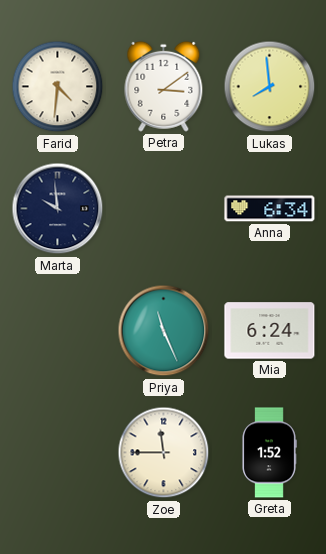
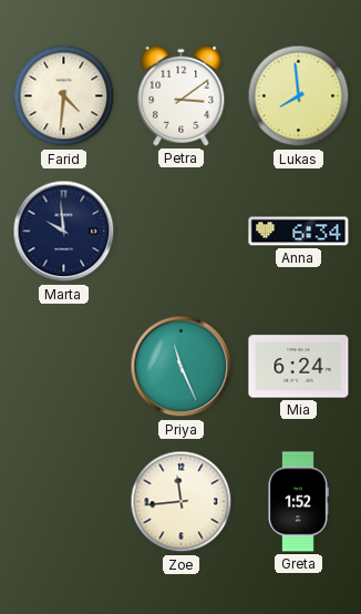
Zoe: 11:45 -> 11:44
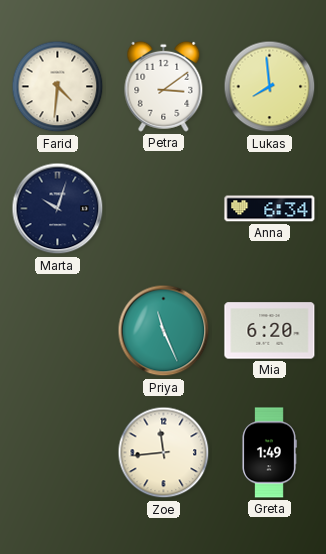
Marta: 9:59 -> 10:03
Mia: 6:24 -> 6:20
Greta: 1:52 -> 1:49
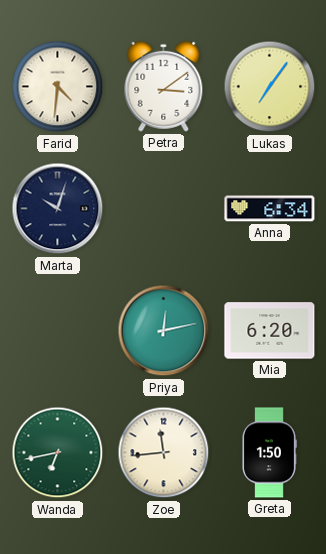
Lukas: 7:59 -> 7:06
Priya: 11:26 -> 12:13
Wanda: none -> 6:43
Greta: 1:49 -> 1:50
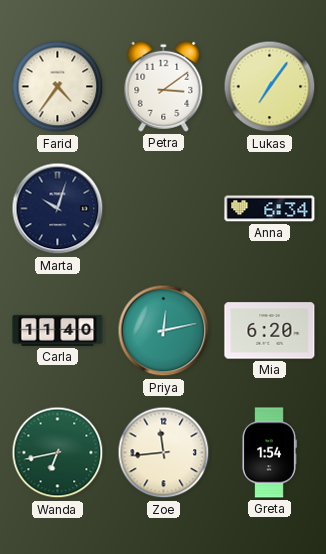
Farid: 4:31 -> 4:36
Carla: none -> 11:40
Greta: 1:50 -> 1:54
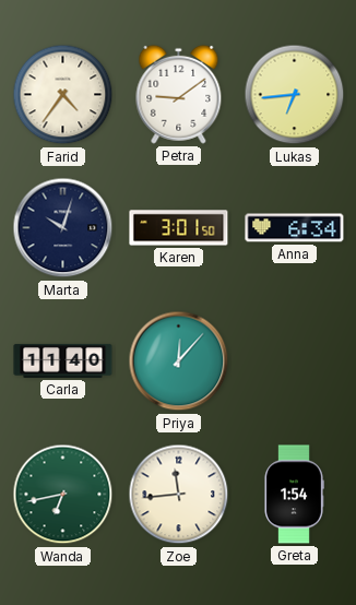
Petra: 3:09 -> 9:09
Lukas: 7:06 -> 6:44
Karen: none -> 3:01
Priya: 12:13 -> 12:07
Mia: 6:20 -> none
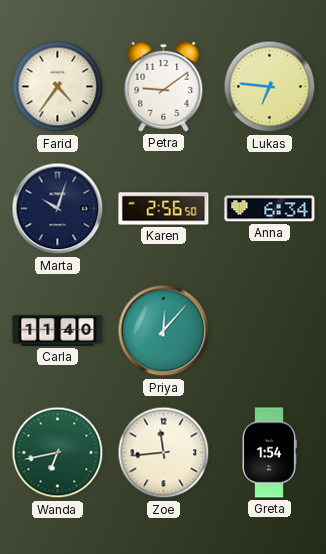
Lukas: 6:44 -> 6:46
Karen: 3:01 -> 2:56
